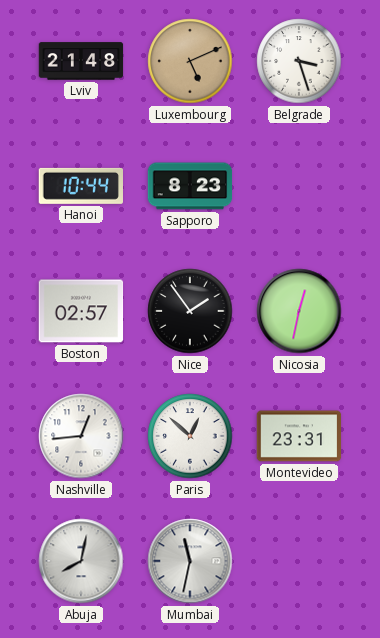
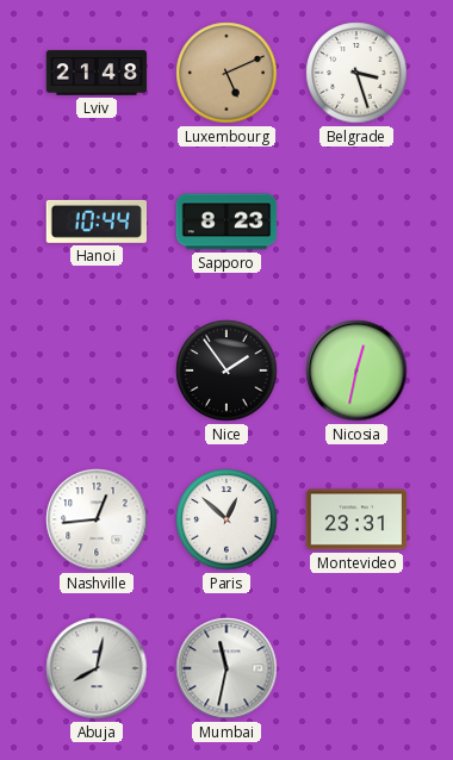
Boston: 02:57 -> none
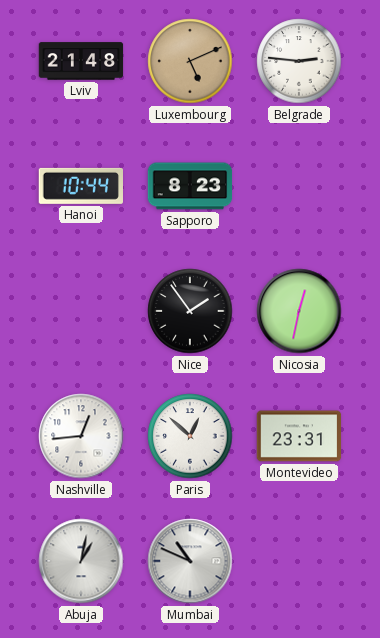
Belgrade: 3:27 -> 2:46
Abuja: 8:02 -> 1:02
Mumbai: 11:32 -> 10:49
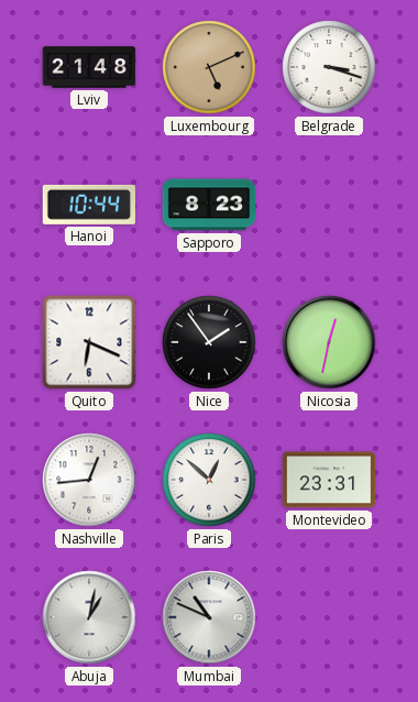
Belgrade: 2:46 -> 3:18
Quito: none -> 6:19
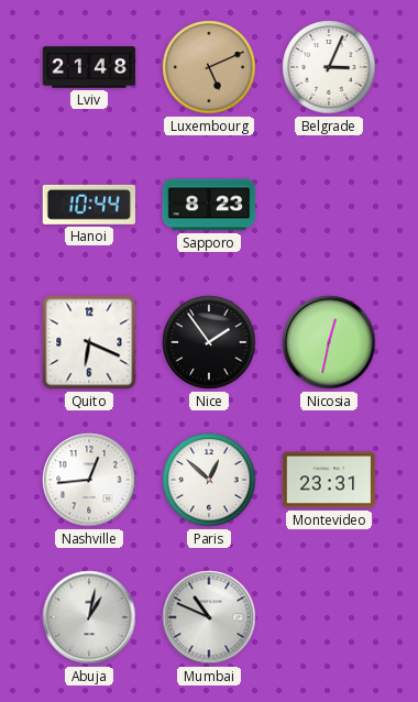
Belgrade: 3:18 -> 3:04
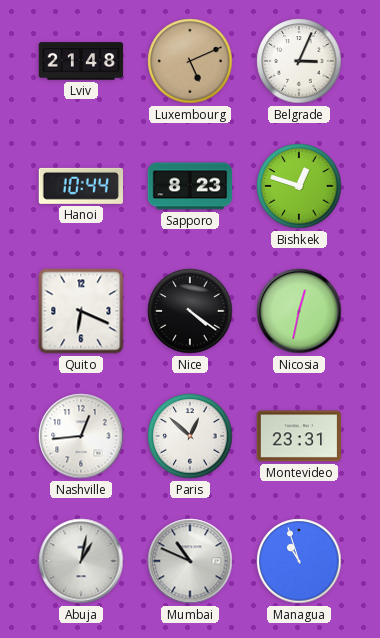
Bishkek: none -> 12:48
Nice: 1:54 -> 4:21
Managua: none -> 10:57
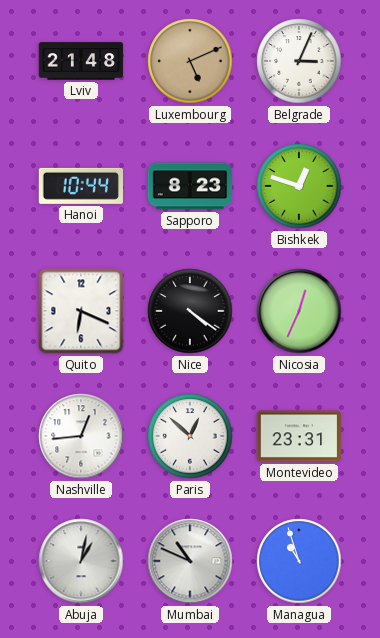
Nicosia: 12:32 -> 12:34
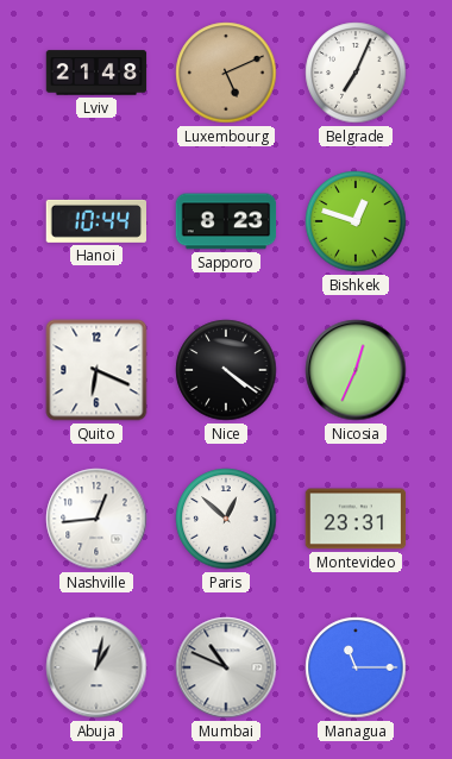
Belgrade: 3:04 -> 7:04
Managua: 10:57 -> 11:15
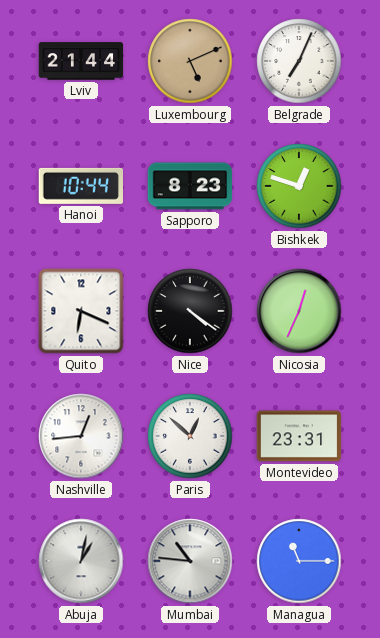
Lviv: 21:48 -> 21:44
Mumbai: 10:49 -> 10:46
